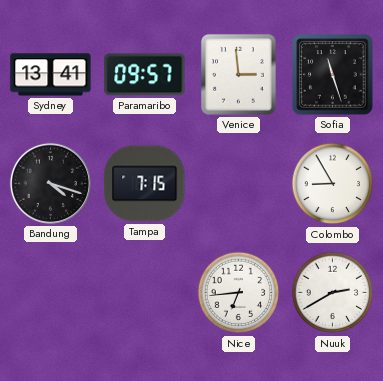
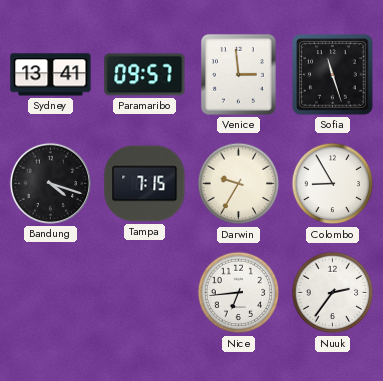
Darwin: none -> 9:35
Nuuk: 2:40 -> 2:36
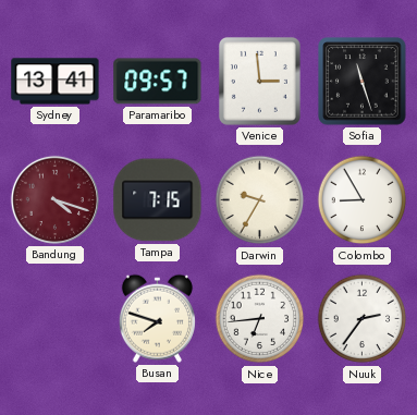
Bandung dial: black -> burgundy
Busan: none -> 7:48
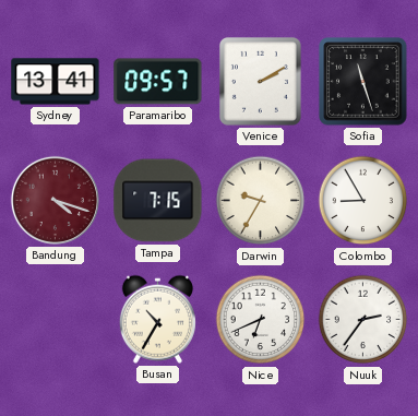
Venice: 2:59 -> 2:10
Busan: 7:48 -> 10:35
Nice: 6:44 -> 6:41
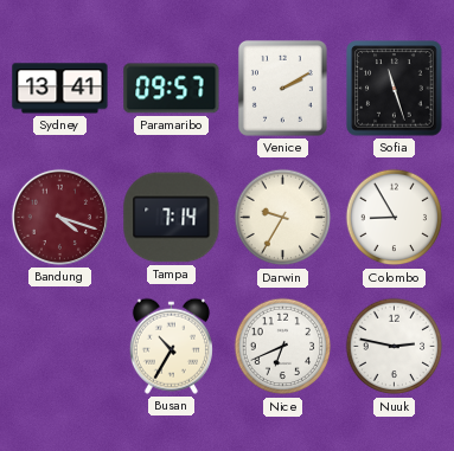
Tampa: 7:15 -> 7:14
Nuuk: 2:36 -> 2:47
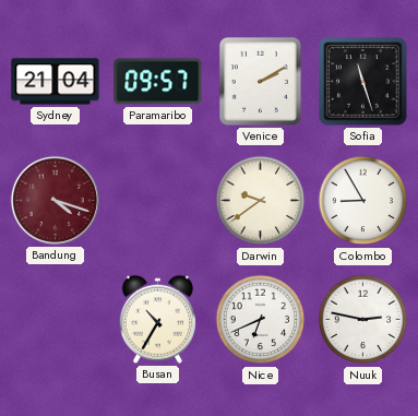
Sydney: 13:41 -> 21:04
Tampa: 7:14 -> none
Darwin: 9:35 -> 9:39
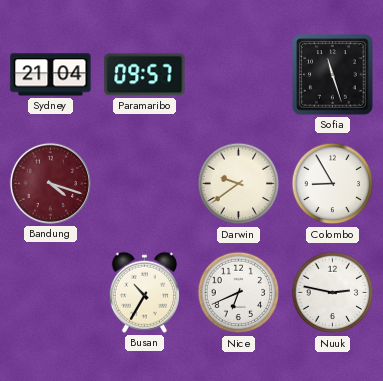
Venice: 2:10 -> none
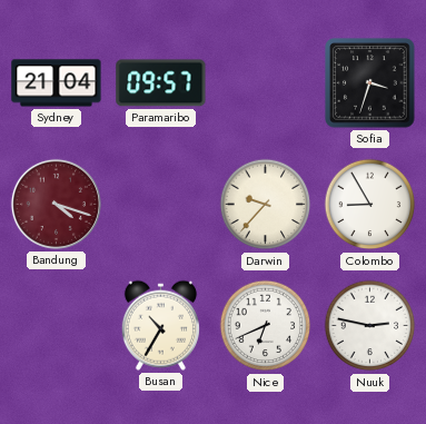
Sofia: 11:27 -> 3:33
Darwin: 9:39 -> 9:37
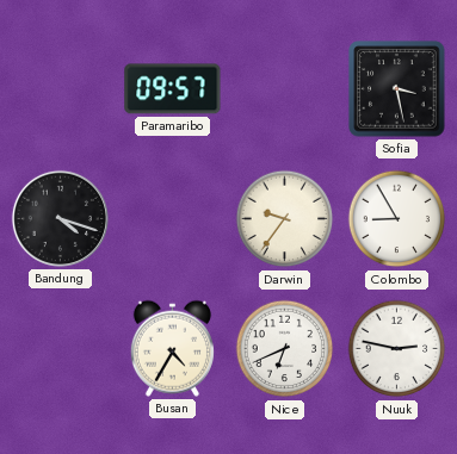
Sydney: 21:04 -> none
Sofia: 3:33 -> 3:28
Bandung dial: burgundy -> black
Darwin: 9:37 -> 9:36
Busan: 10:35 -> 4:35
